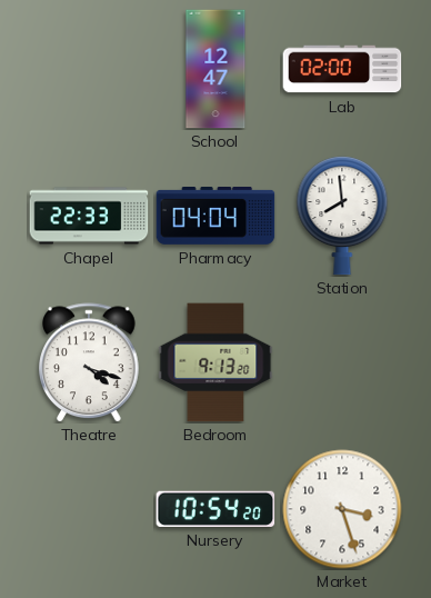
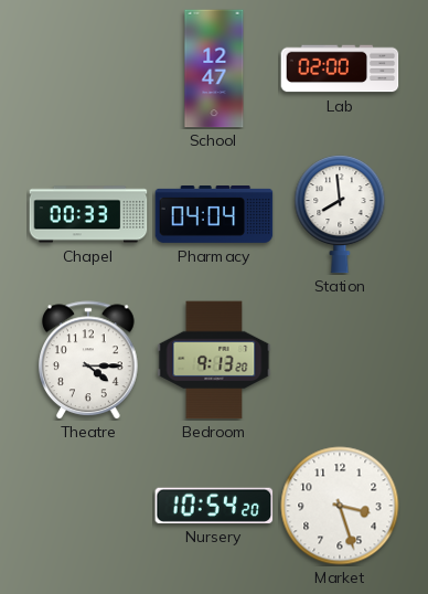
Chapel: 22:33 -> 00:33
Theatre: 4:18 -> 4:15
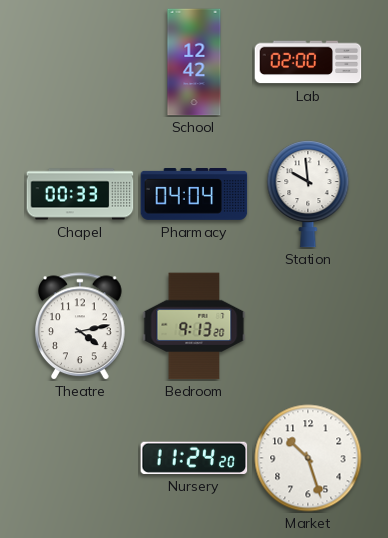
School: 12:47 -> 12:42
Station: 7:59 -> 9:59
Theatre: 4:15 -> 4:13
Nursery: 10:54 -> 11:24
Market: 3:27 -> 10:27
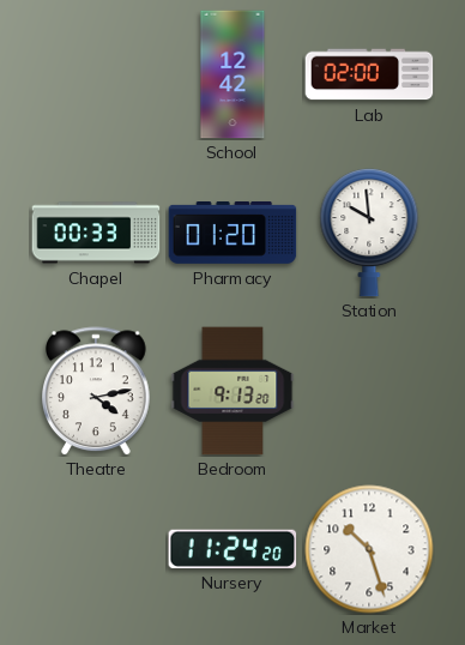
Pharmacy: 04:04 -> 01:20
